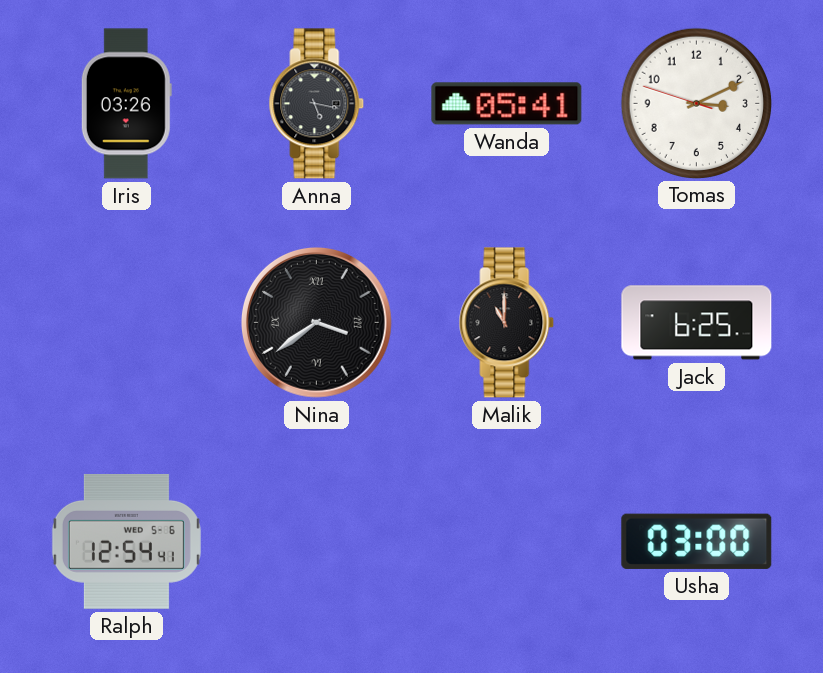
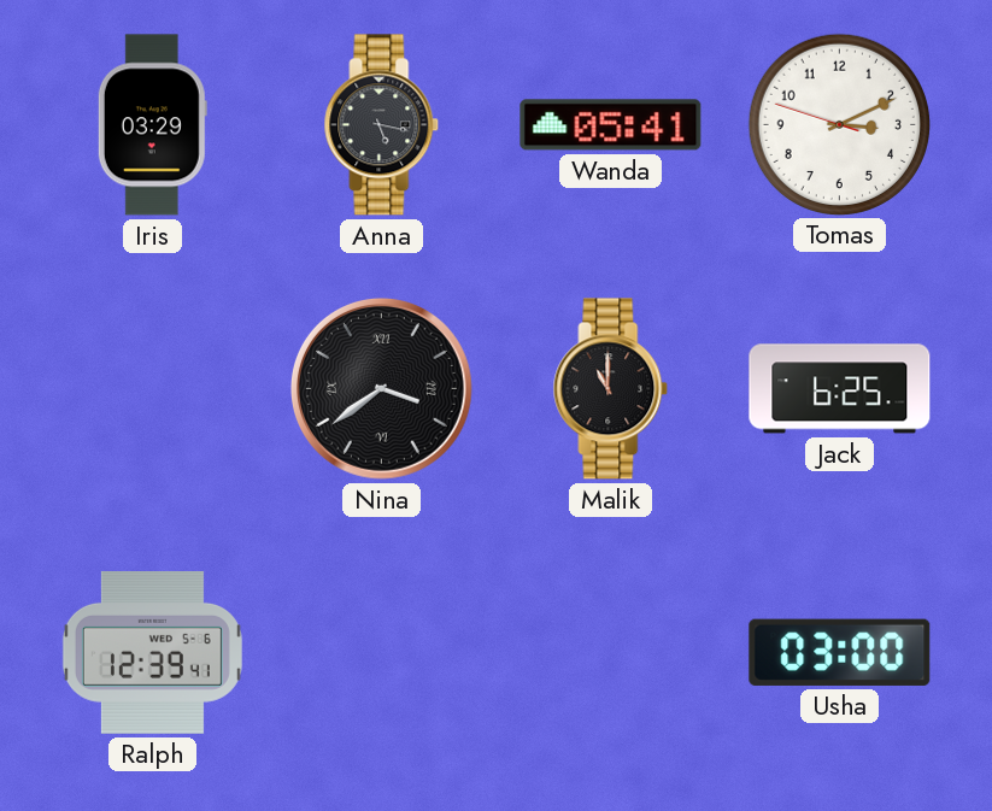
Iris: 03:26 -> 03:29
Ralph: 12:54 -> 12:39
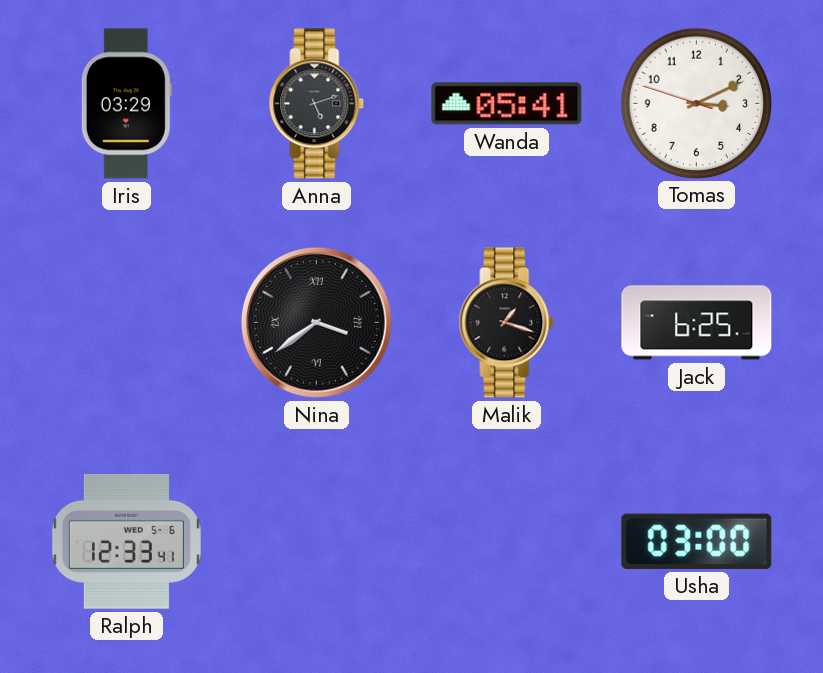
Anna: 5:17 -> 5:12
Malik: 11:00 -> 1:18
Ralph: 12:39 -> 12:33
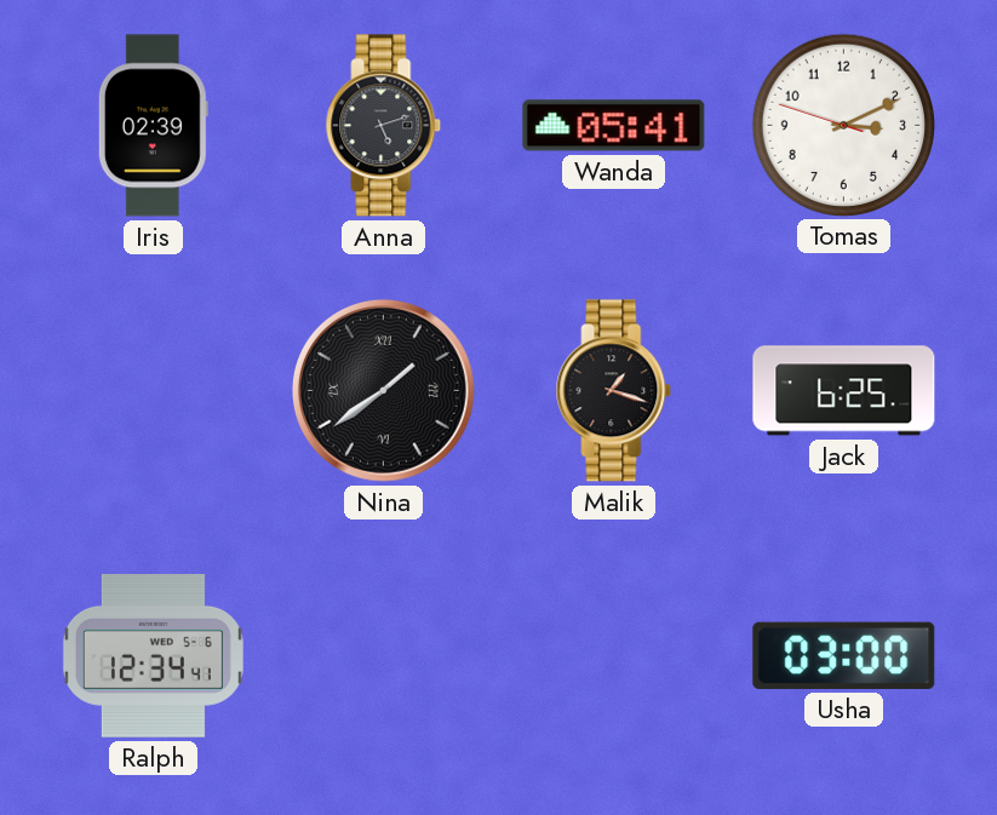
Iris: 03:29 -> 02:39
Nina: 3:39 -> 1:39
Ralph: 12:33 -> 12:34
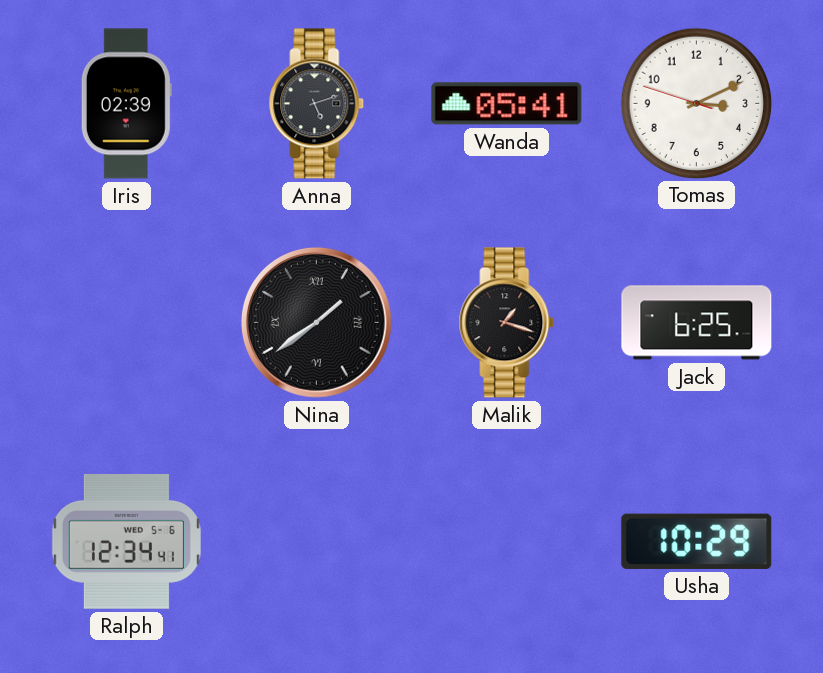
Usha: 03:00 -> 10:29
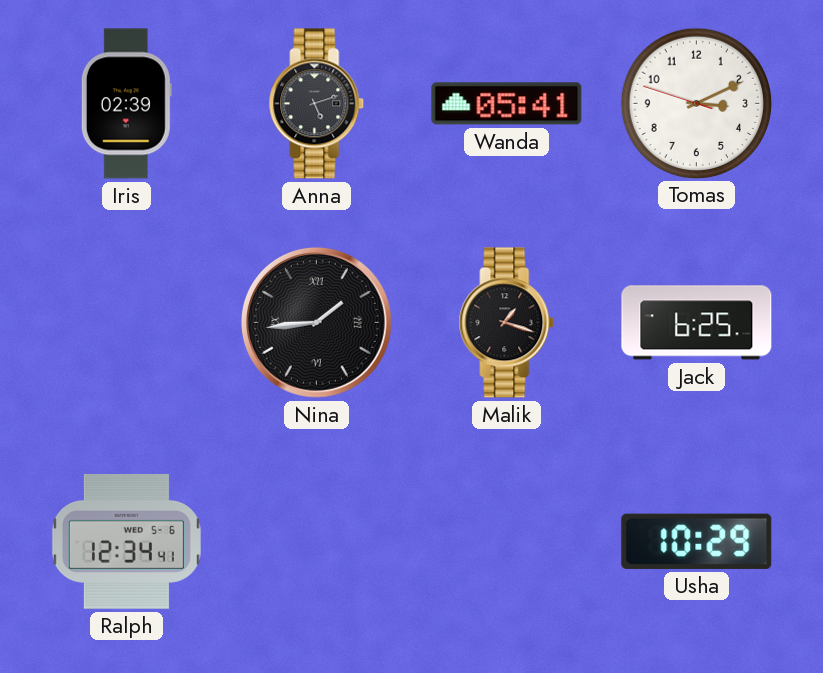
Nina: 1:39 -> 1:44
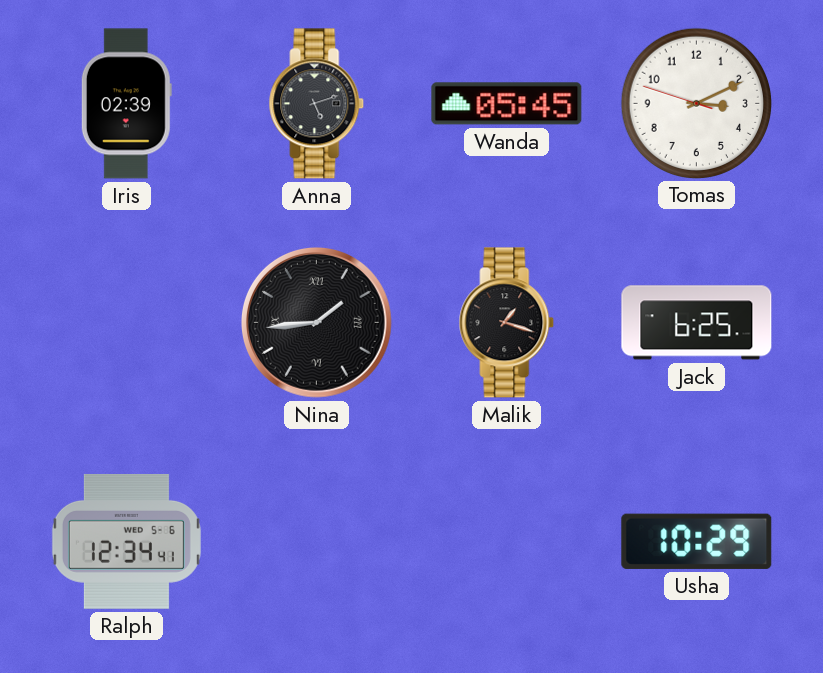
Wanda: 05:41 -> 05:45
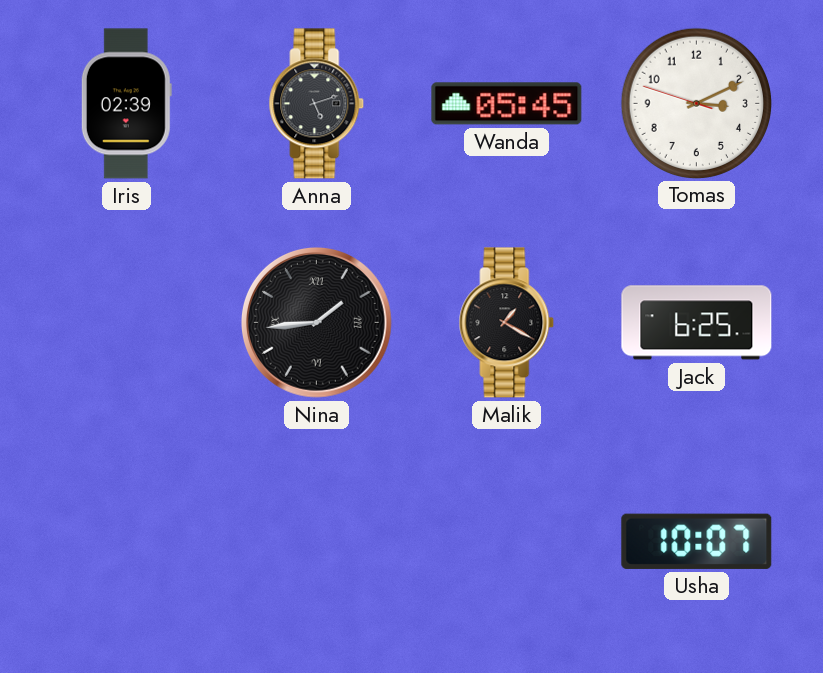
Malik: 1:18 -> 1:20
Ralph: 12:34 -> none
Usha: 10:29 -> 10:07
